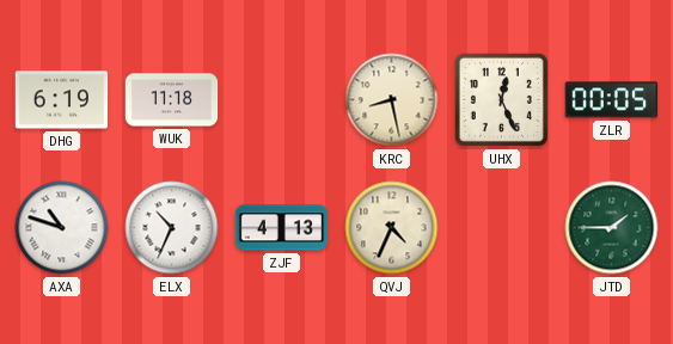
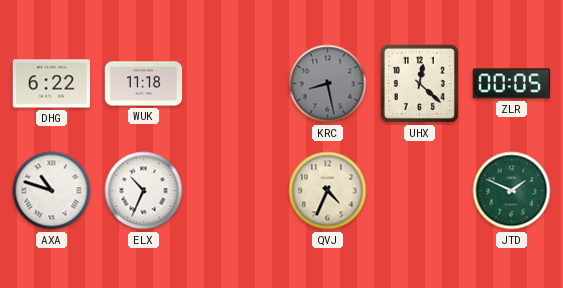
DHG: 6:19 -> 6:22
KRC dial: cream -> grey
UHX: 12:26 -> 12:22
ZJF: 4:13 -> none
JTD: 1:45 -> 1:49
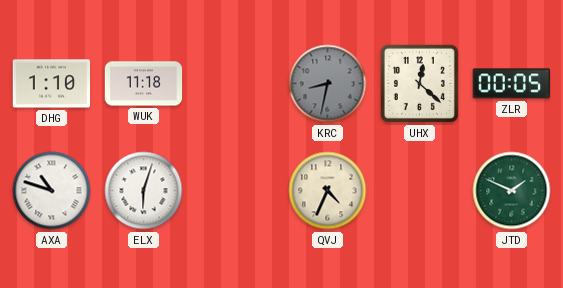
DHG: 6:22 -> 1:10
KRC: 8:28 -> 8:32
ELX: 10:34 -> 6:03
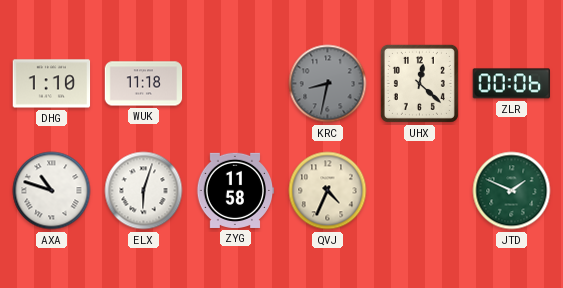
ZLR: 00:05 -> 00:06
ZYG: none -> 11:58
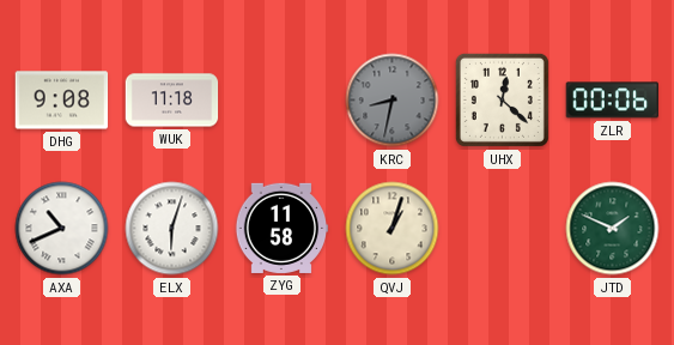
DHG: 1:10 -> 9:08
AXA: 10:48 -> 10:41
QVJ: 4:34 -> 1:03
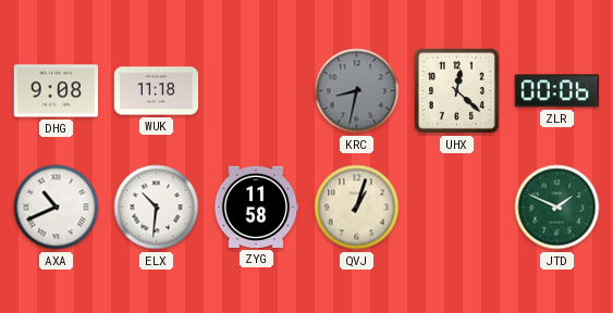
ELX: 6:03 -> 10:31
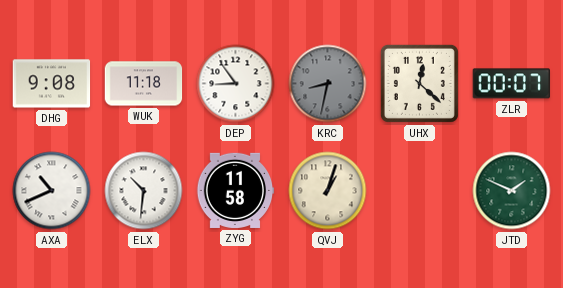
DEP: none -> 8:54
ZLR: 00:06 -> 00:07
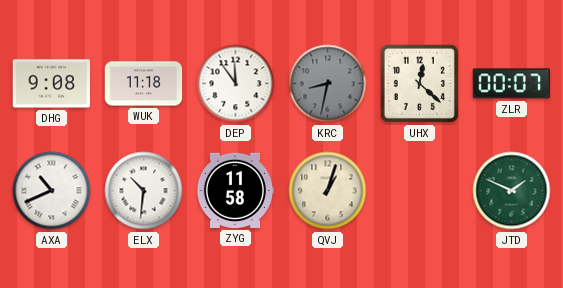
DEP: 8:54 -> 11:54
